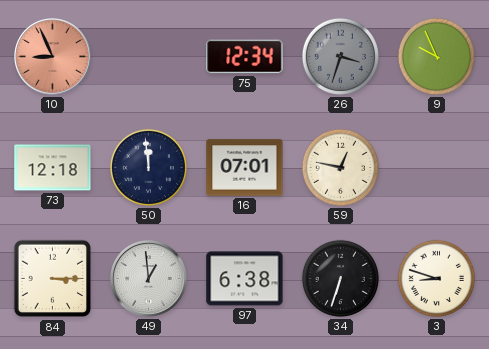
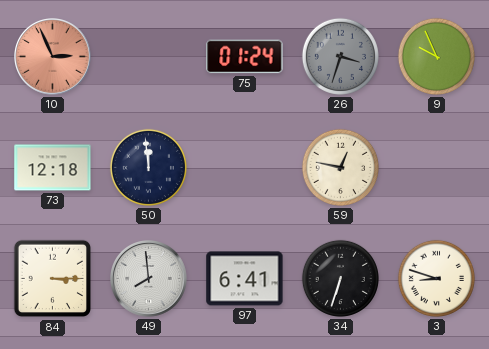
10: 8:56 -> 2:56
75: 12:34 -> 01:24
16: 07:01 -> none
49: 12:59 -> 7:59
97: 6:38 -> 6:41
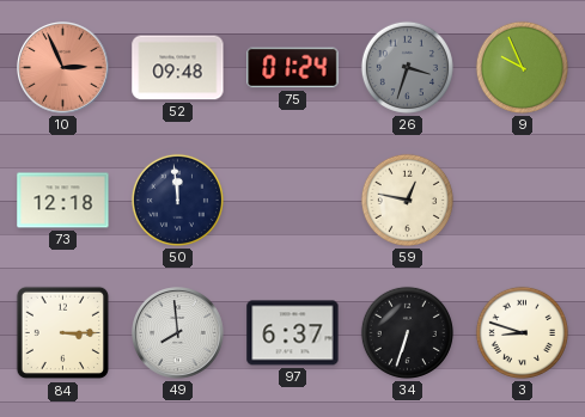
52: none -> 09:48
97: 6:41 -> 6:37
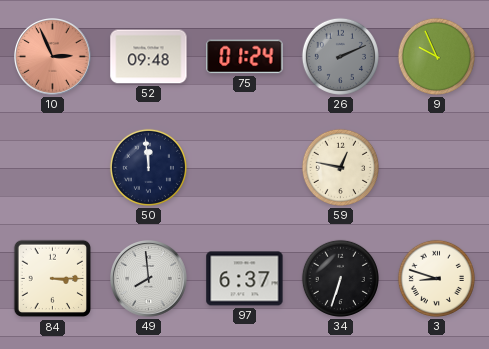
26: 3:33 -> 2:11
73: 12:18 -> none
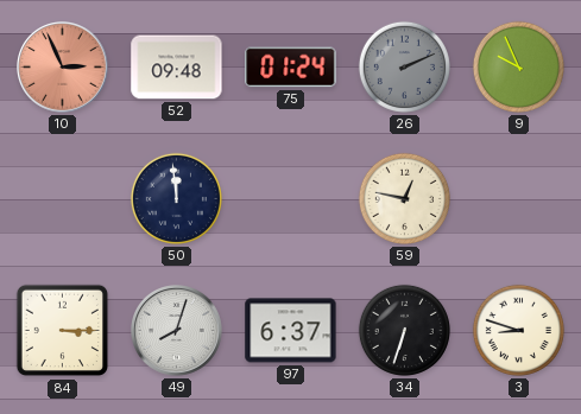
49: 7:59 -> 8:03
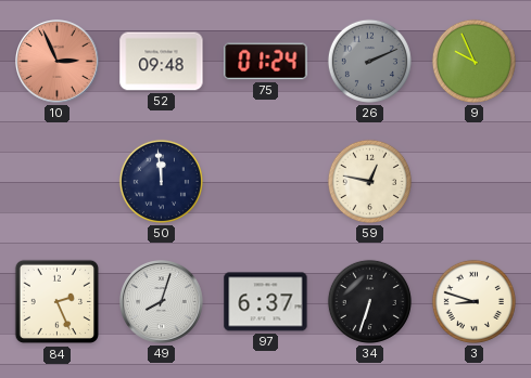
84: 3:15 -> 2:26
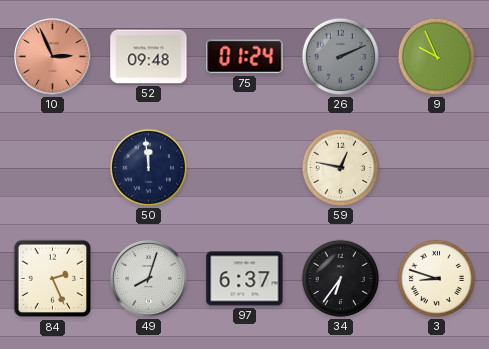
34: 6:33 -> 6:36
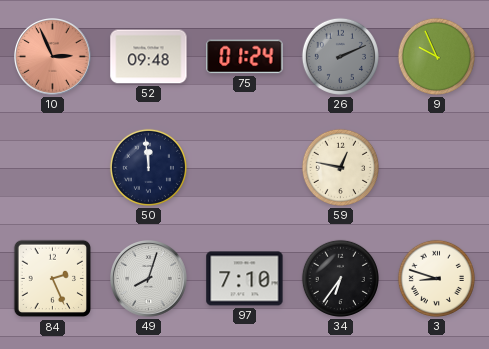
97: 6:37 -> 7:10
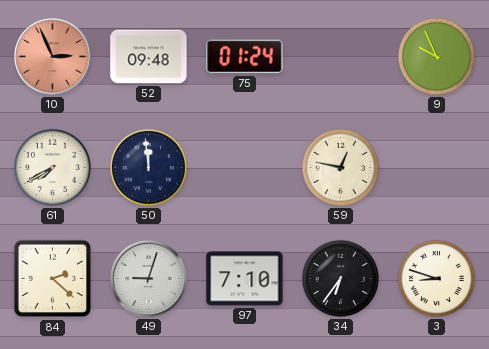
26: 2:11 -> none
61: none -> 7:40
84: 2:26 -> 2:22
49: 8:03 -> 9:03
